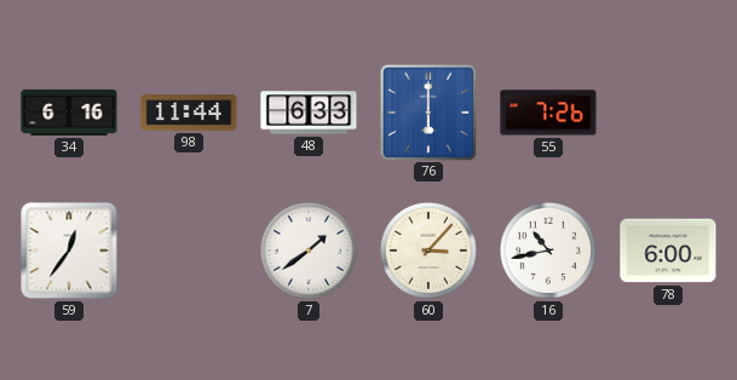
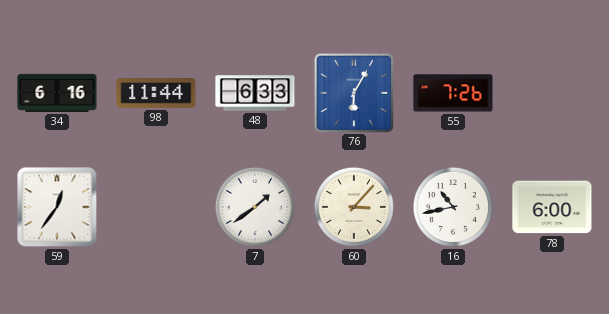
76: 6:00 -> 6:05
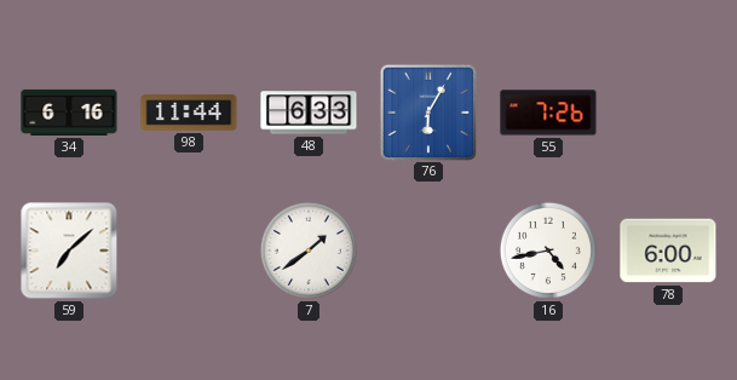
59: 12:36 -> 7:08
60: 3:07 -> none
16: 10:43 -> 4:43
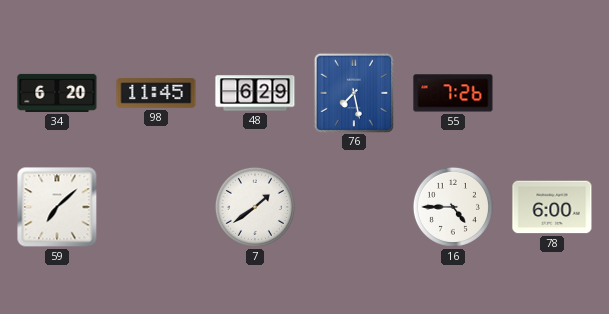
34: 6:16 -> 6:20
98: 11:44 -> 11:45
48: 6:33 -> 6:29
76: 6:05 -> 7:28
16: 4:43 -> 4:45
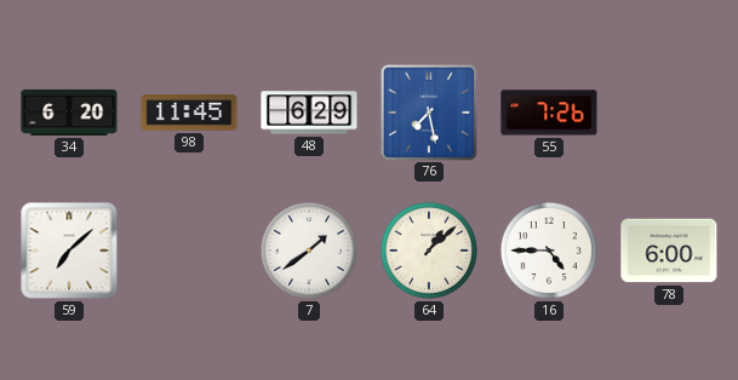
64: none -> 1:08
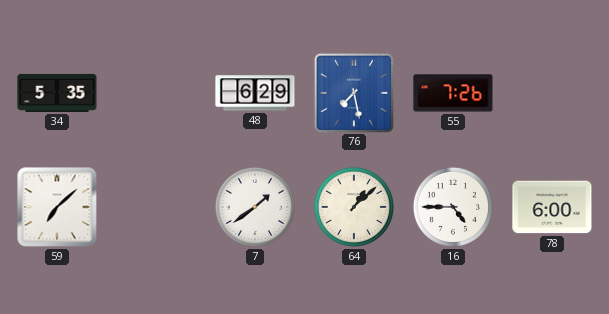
34: 6:20 -> 5:35
98: 11:45 -> none
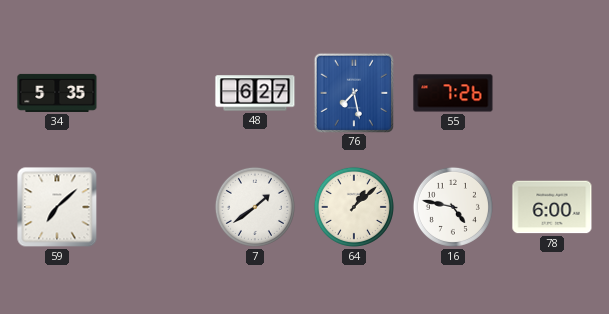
48: 6:29 -> 6:27
16: 4:45 -> 4:47
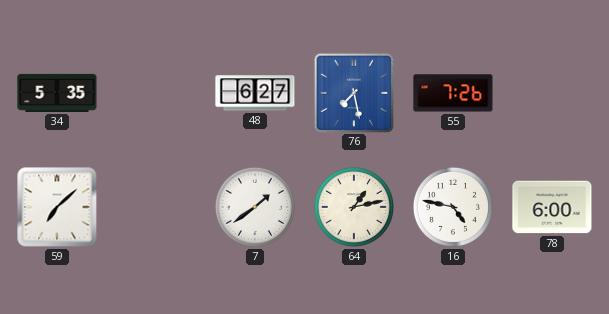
64: 1:08 -> 1:13
